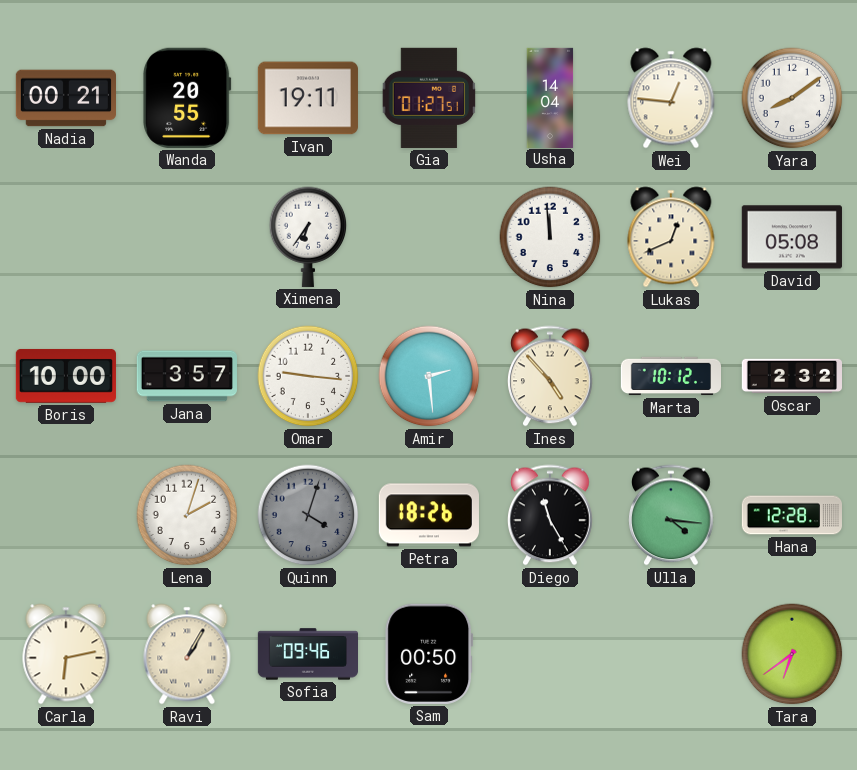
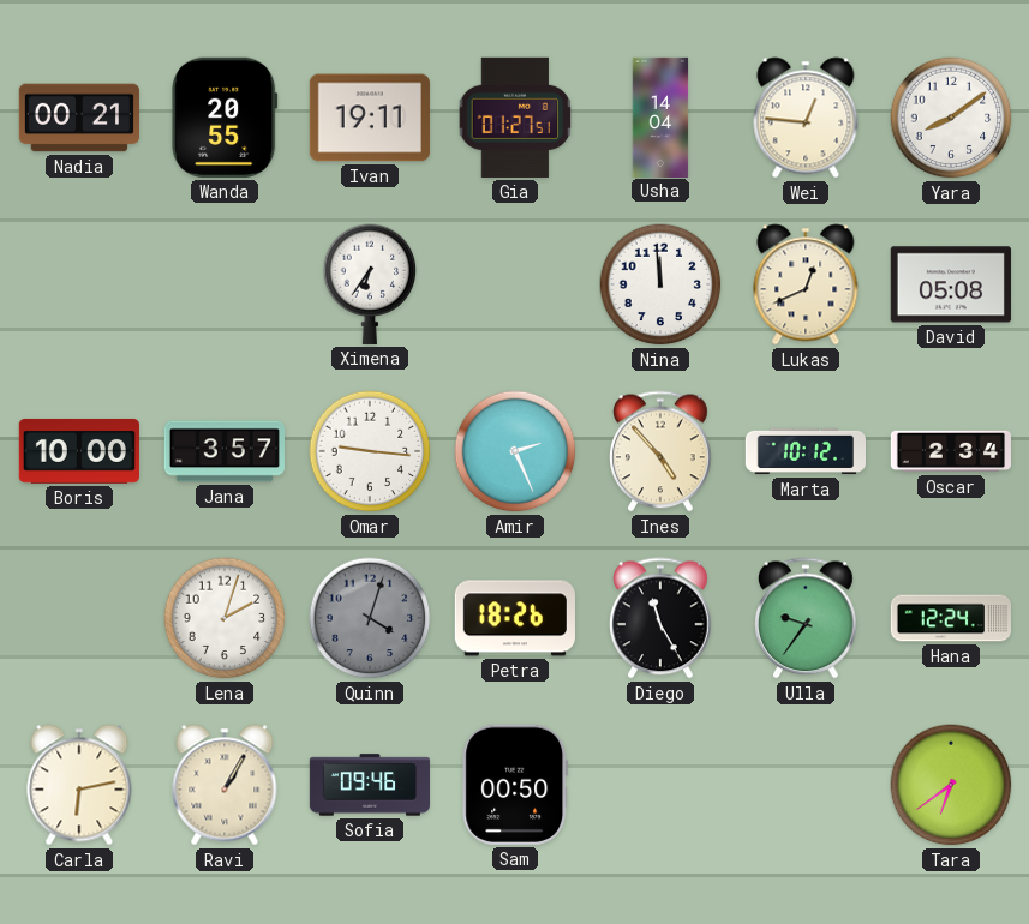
Amir: 2:29 -> 2:26
Oscar: 2:32 -> 2:34
Ulla: 4:16 -> 9:36
Hana: 12:28 -> 12:24
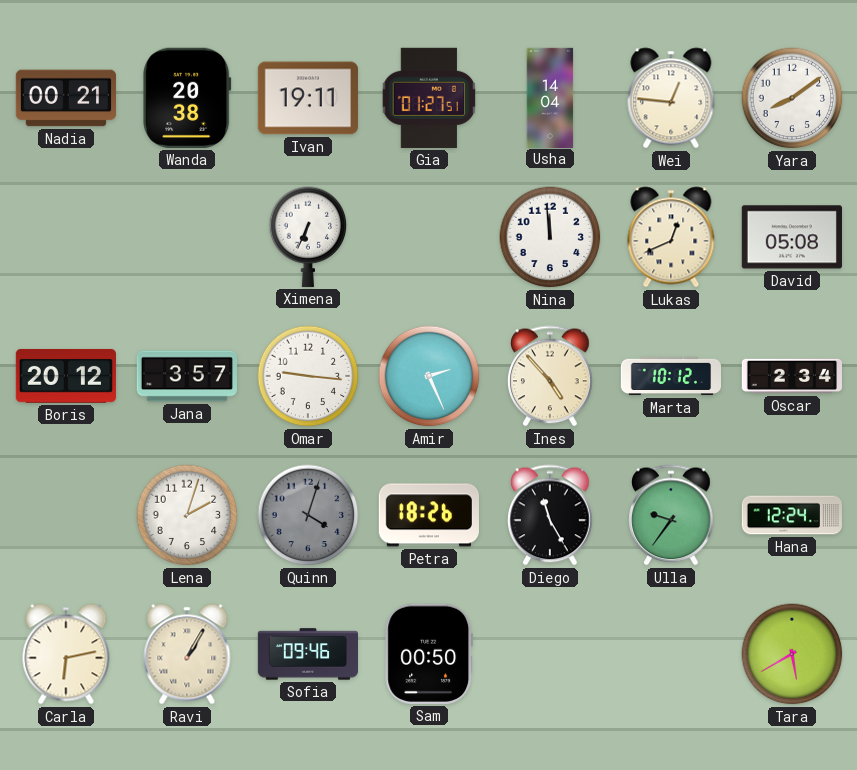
Wanda: 20:55 -> 20:38
Ximena: 6:36 -> 6:34
Boris: 10:00 -> 20:12
Tara: 6:39 -> 5:40
